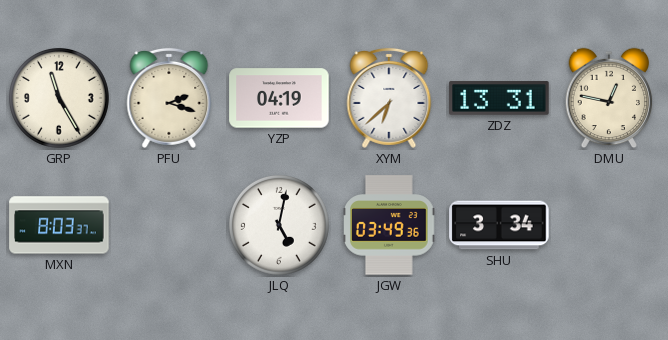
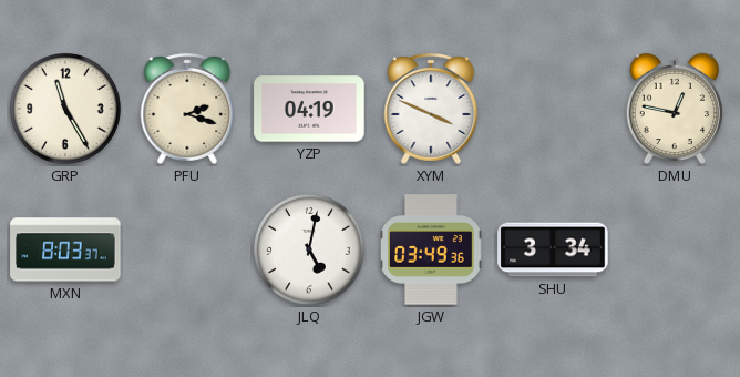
XYM: 6:38 -> 3:49
ZDZ: 13:31 -> none
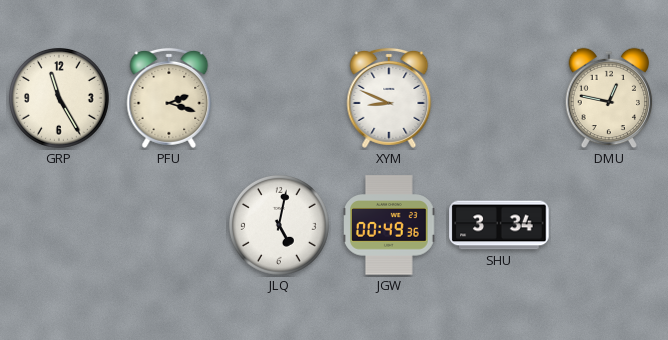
YZP: 04:19 -> none
XYM: 3:49 -> 8:49
MXN: 8:03 -> none
JGW: 03:49 -> 00:49
